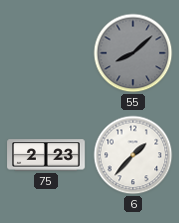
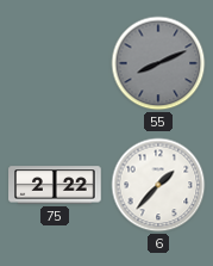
55: 8:08 -> 8:11
75: 2:23 -> 2:22
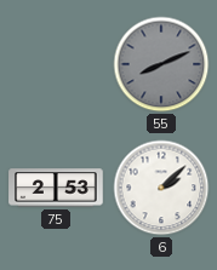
75: 2:22 -> 2:53
6: 1:37 -> 2:08
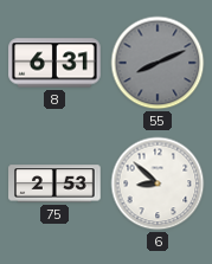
8: none -> 6:31
6: 2:08 -> 8:52
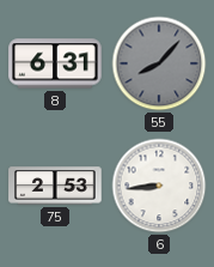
55: 8:11 -> 8:07
6: 8:52 -> 8:44
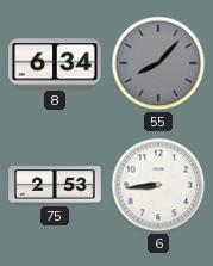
8: 6:31 -> 6:34
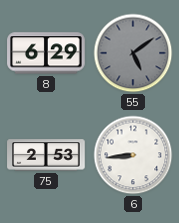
8: 6:34 -> 6:29
55: 8:07 -> 5:09
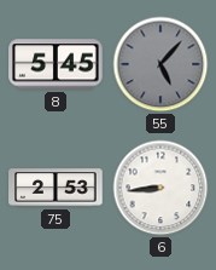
8: 6:29 -> 5:45
55: 5:09 -> 5:07
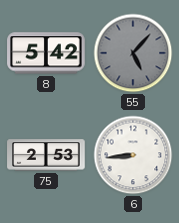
8: 5:45 -> 5:42
